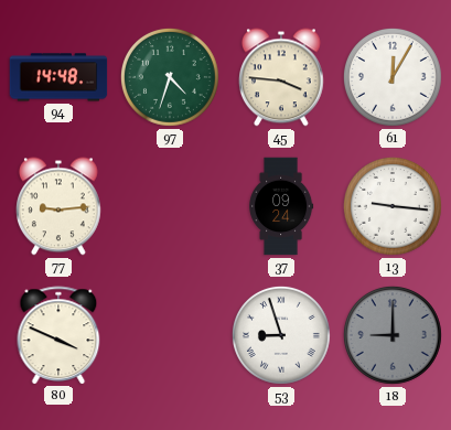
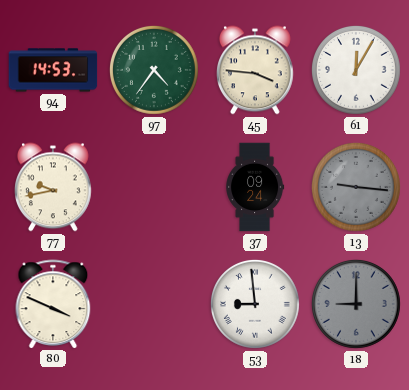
94: 14:48 -> 14:53
97: 4:33 -> 4:36
77: 9:14 -> 9:43
13 dial: white -> grey
53: 8:57 -> 8:59
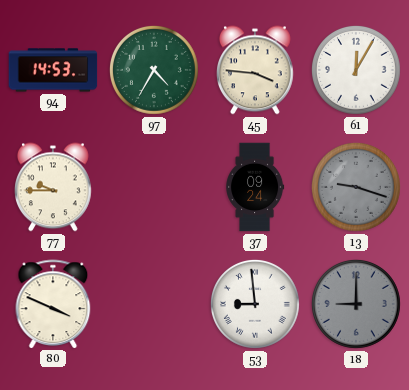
97: 4:36 -> 4:35
77: 9:43 -> 9:45
13: 9:16 -> 9:18
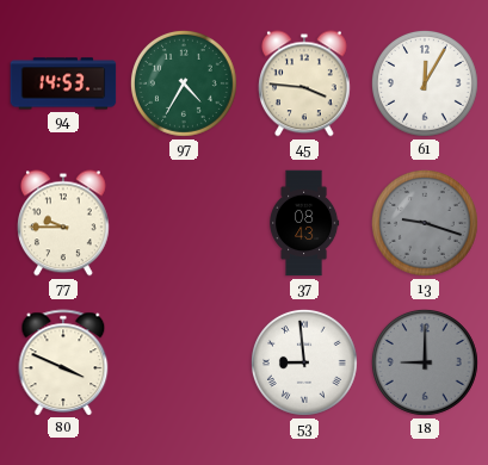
37: 09:24 -> 08:43
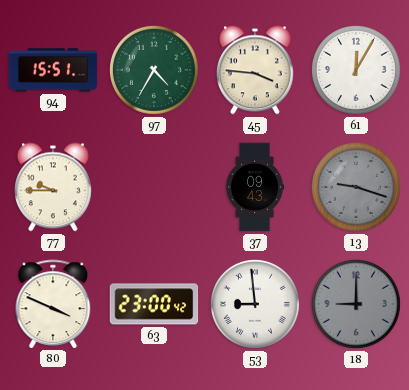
94: 14:53 -> 15:51
37: 08:43 -> 09:43
63: none -> 23:00
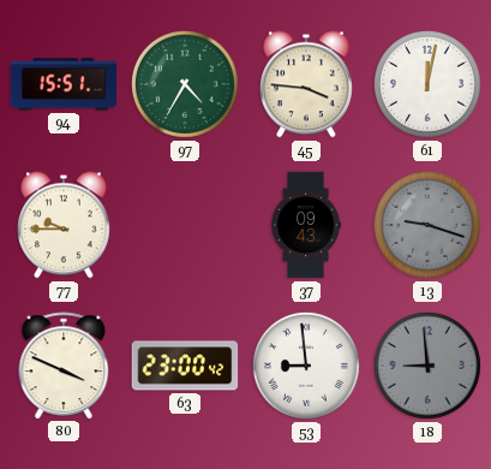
61: 12:05 -> 12:02
18: 9:00 -> 8:59
